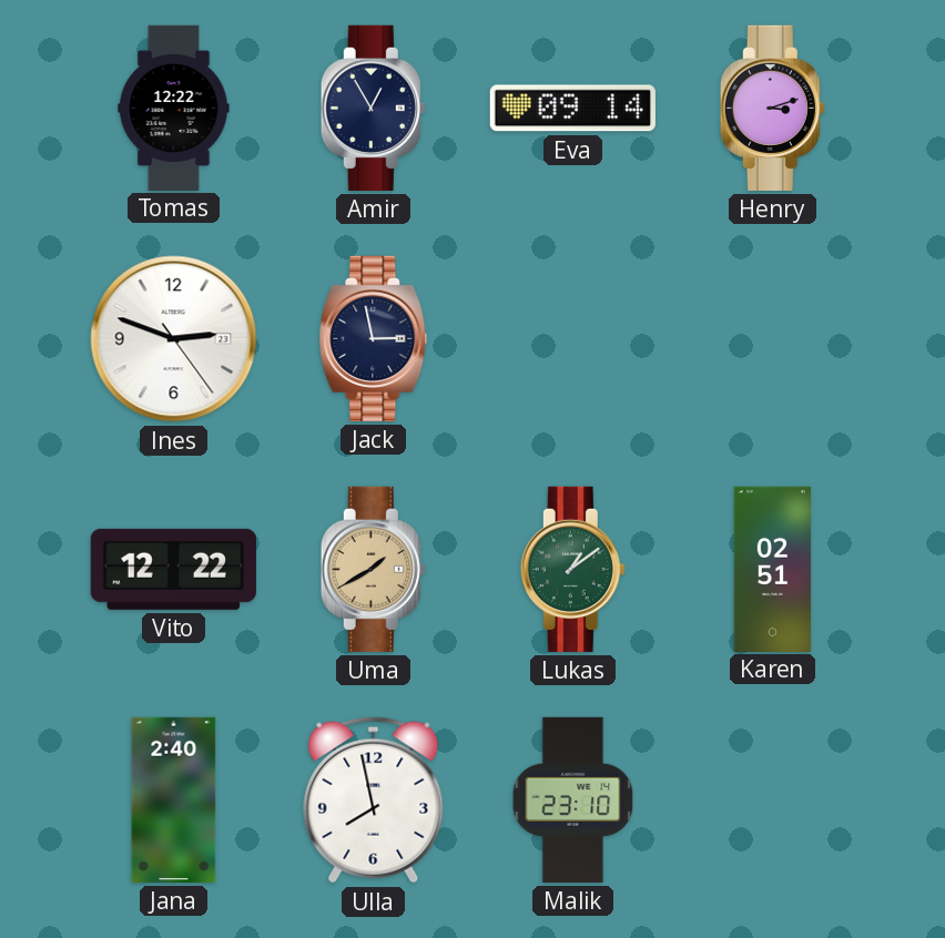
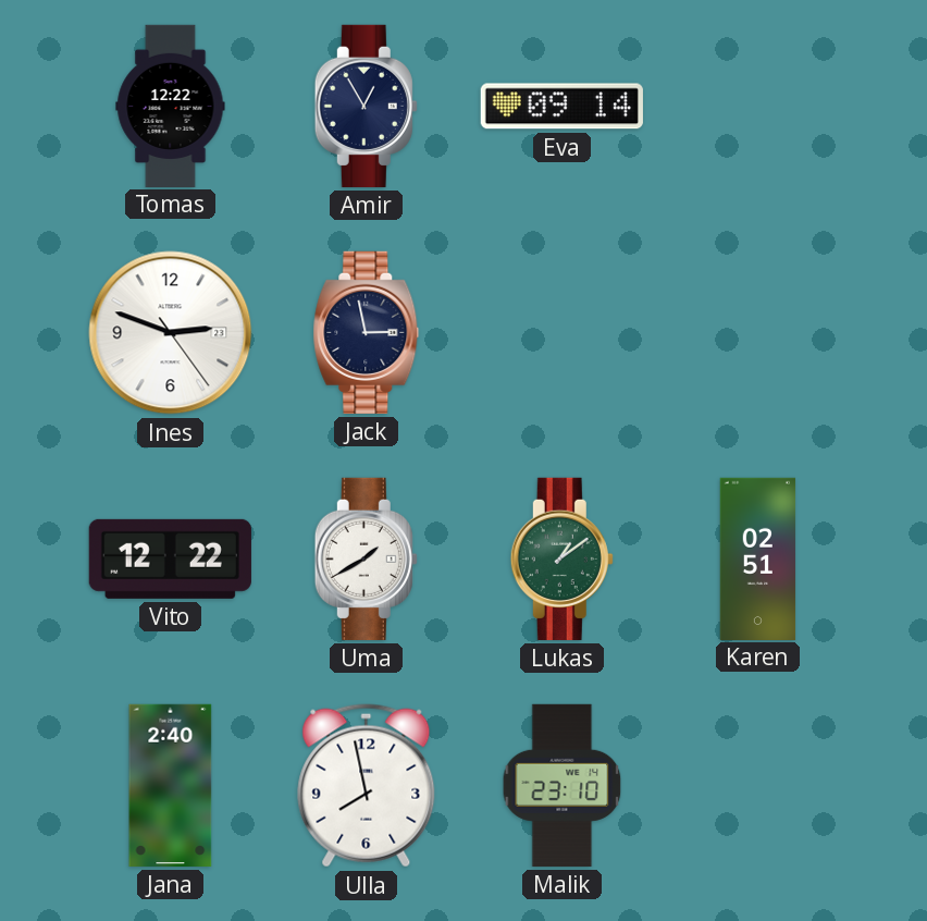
Henry: 3:12 -> none
Uma dial: champagne -> white
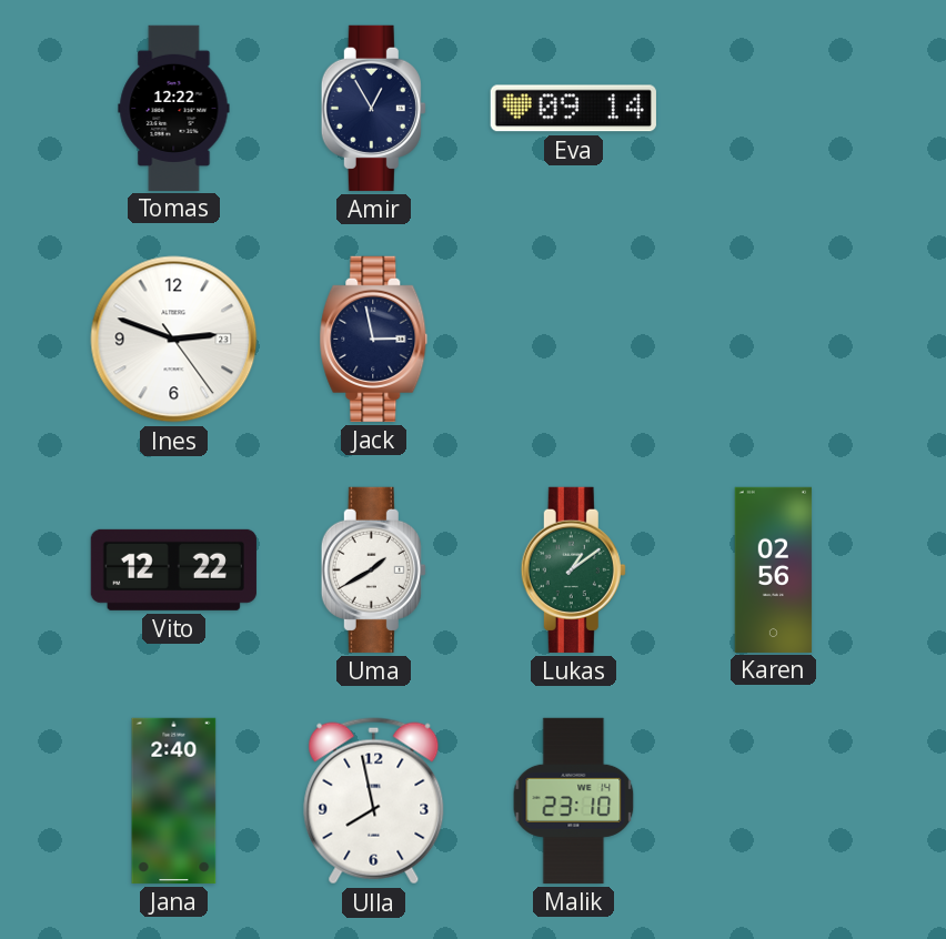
Karen: 02:51 -> 02:56
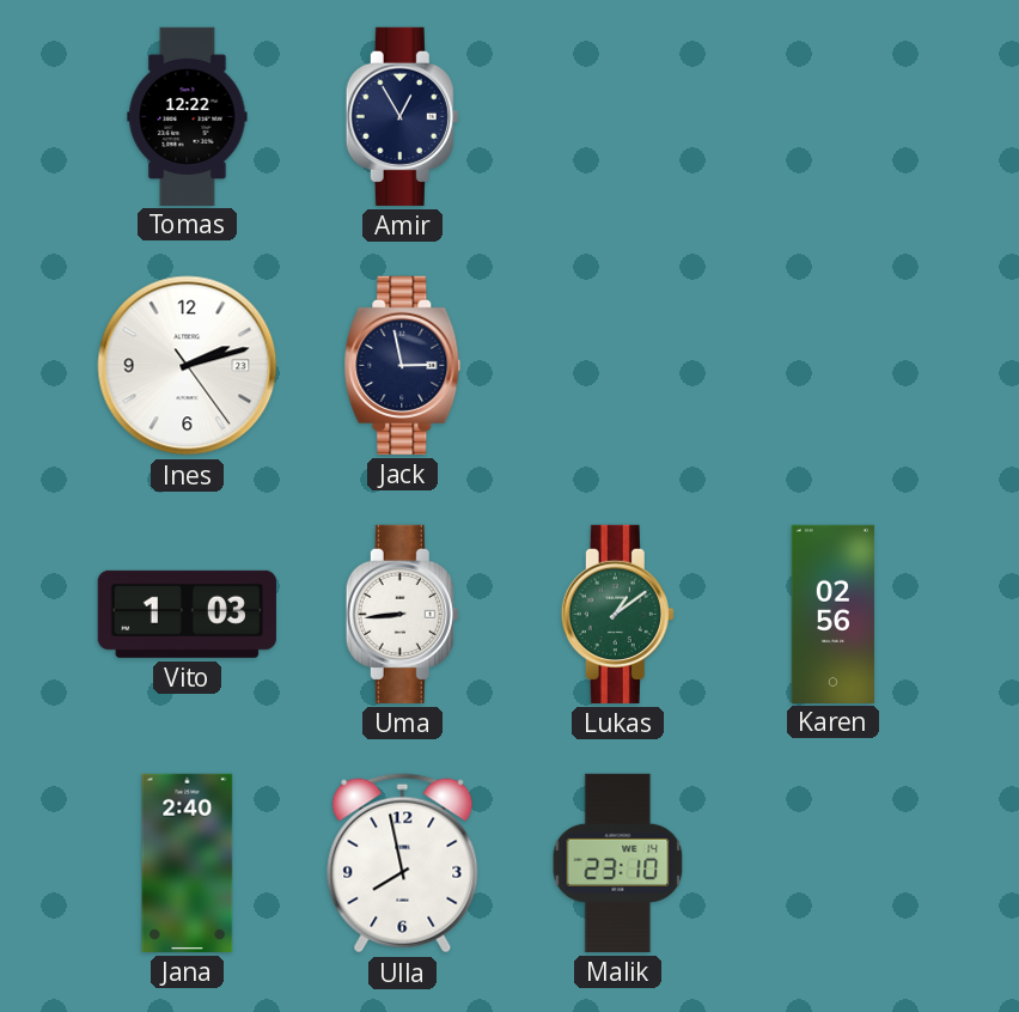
Eva: 09:14 -> none
Ines: 2:48 -> 2:12
Vito: 12:22 -> 1:03
Uma: 1:40 -> 8:44
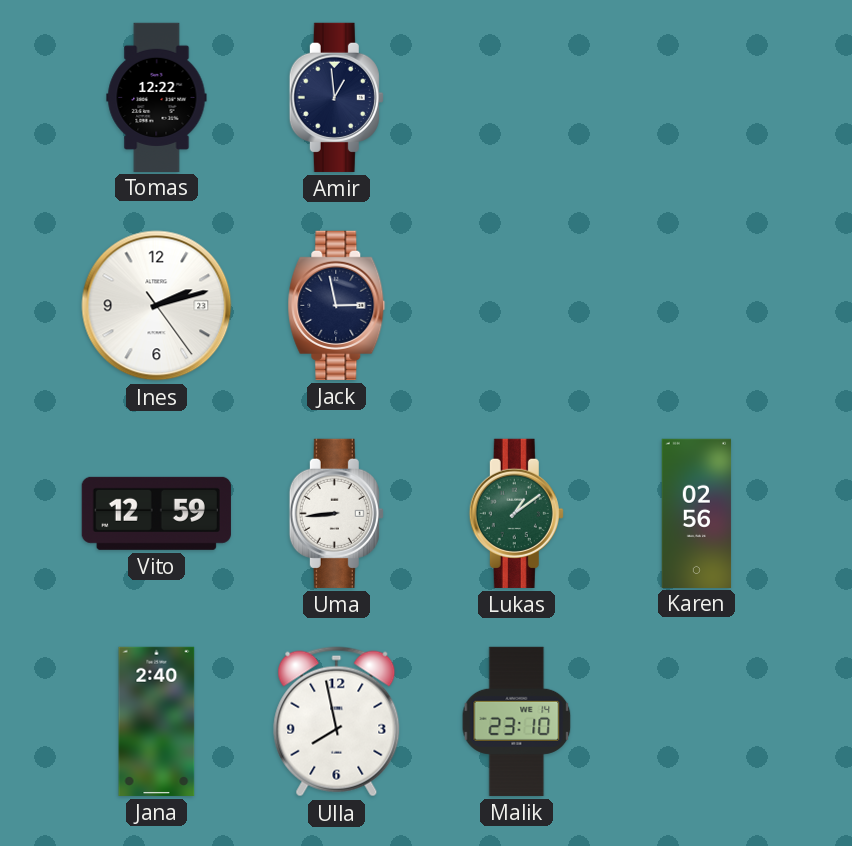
Amir: 12:55 -> 12:59
Vito: 1:03 -> 12:59
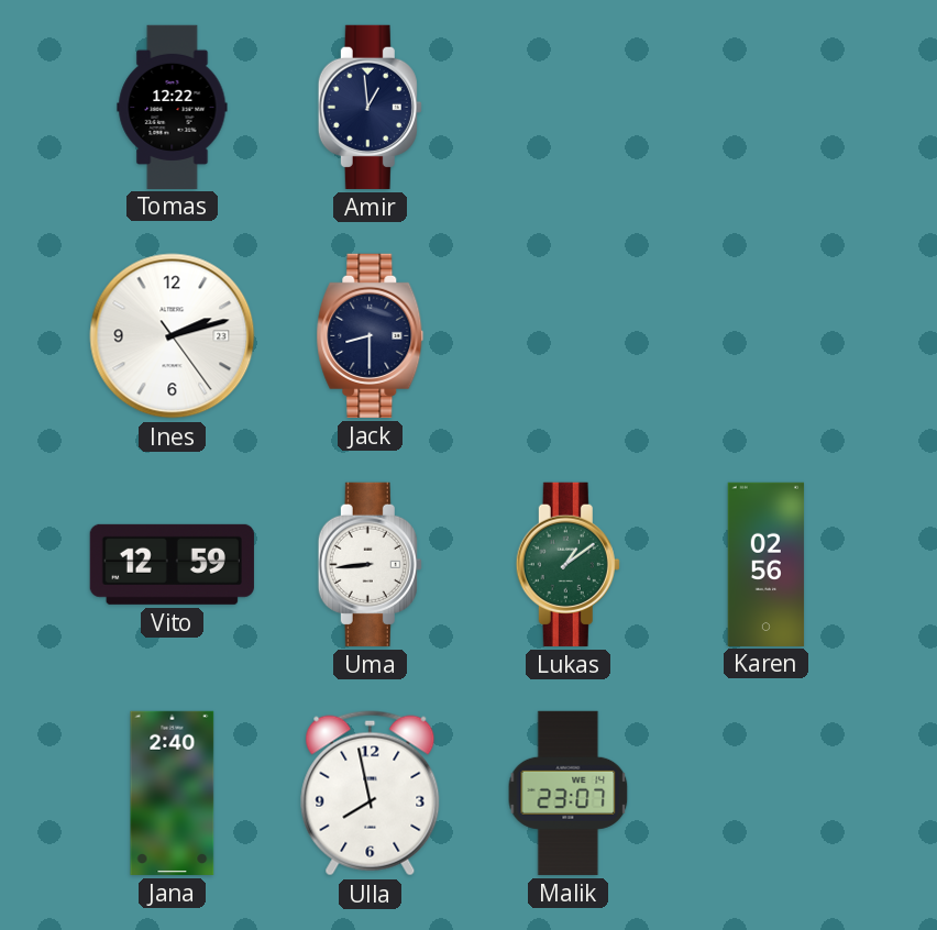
Jack: 2:58 -> 8:30
Malik: 23:10 -> 23:07
